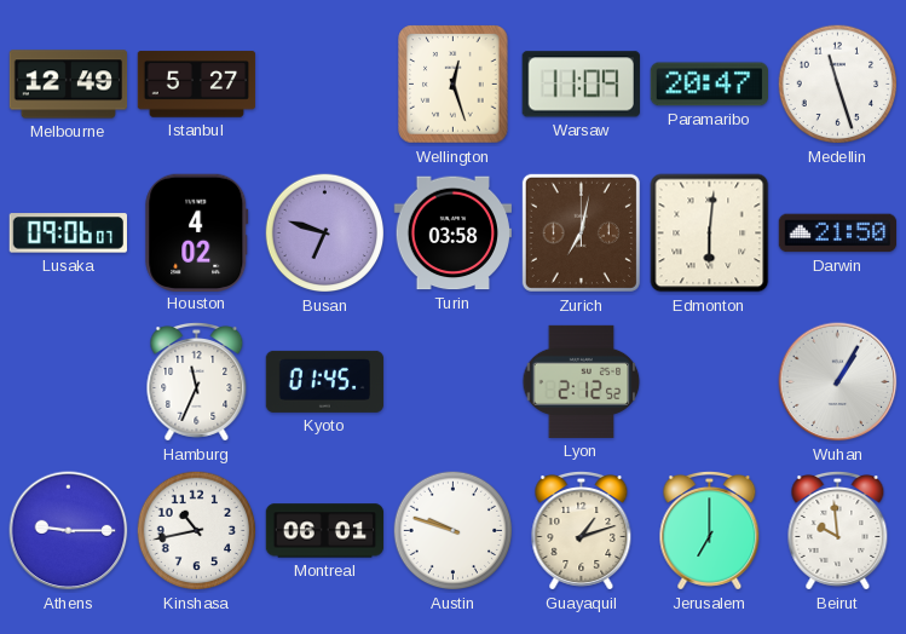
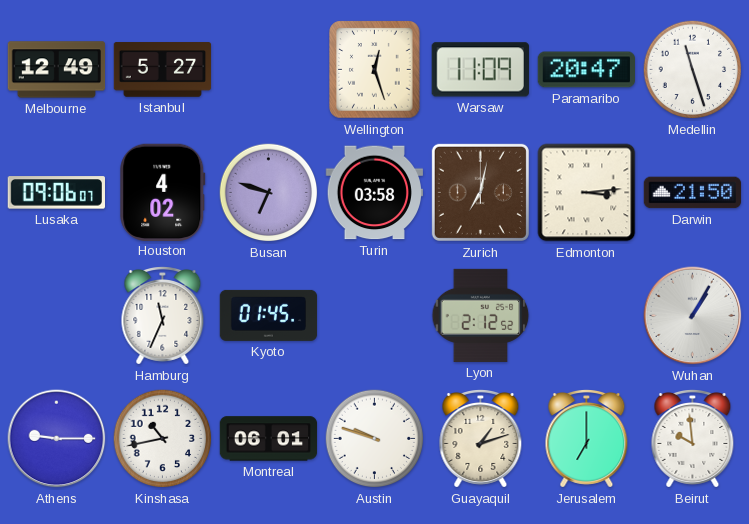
Edmonton: 6:01 -> 3:14
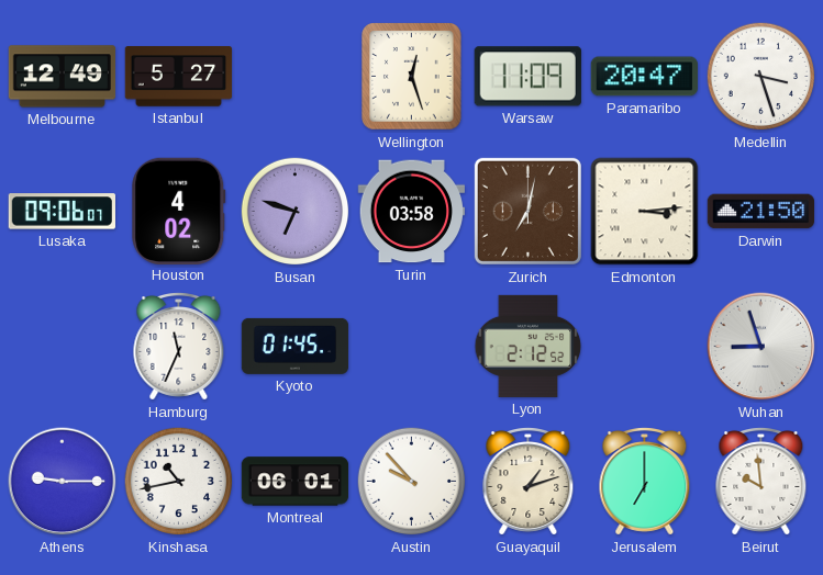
Medellin: 11:27 -> 3:27
Wuhan: 1:05 -> 8:57
Austin: 9:48 -> 9:53
